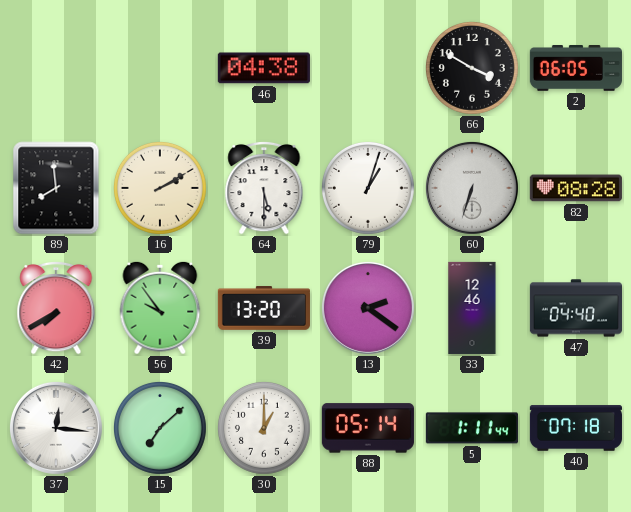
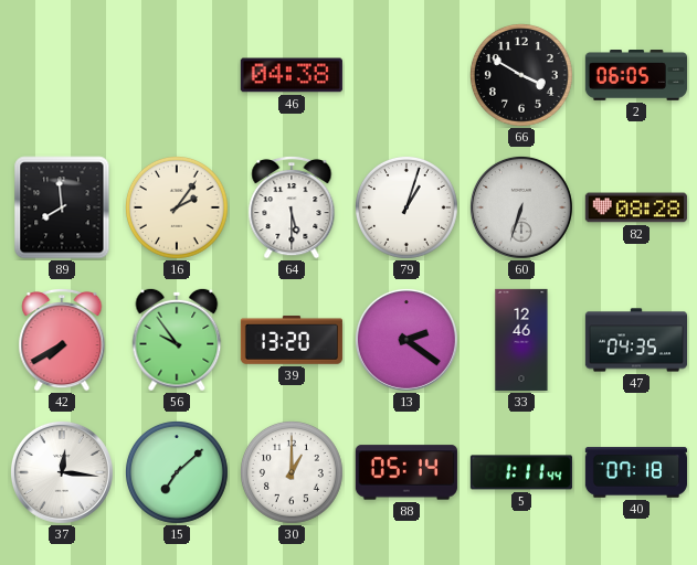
16: 2:10 -> 2:06
47: 04:40 -> 04:35
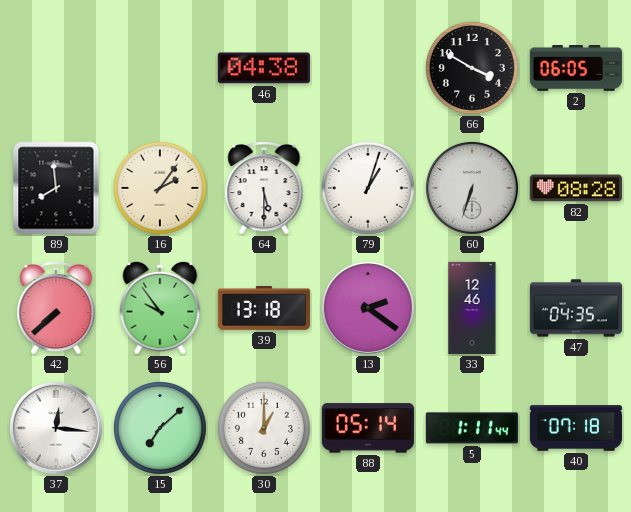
42: 7:40 -> 7:38
39: 13:20 -> 13:18
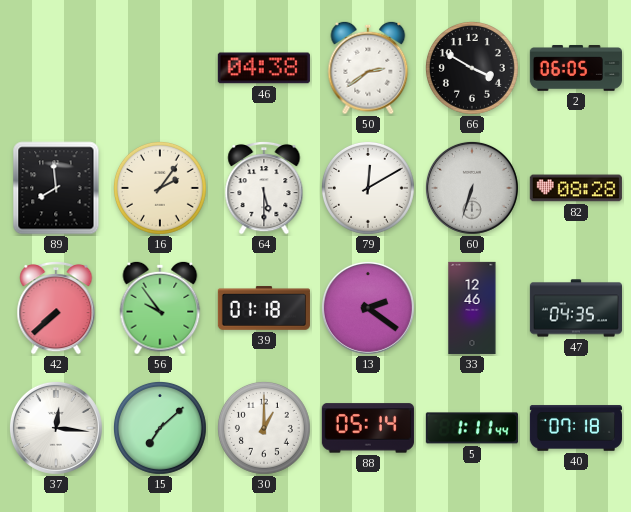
50: none -> 2:39
79: 1:03 -> 12:10
39: 13:18 -> 01:18
